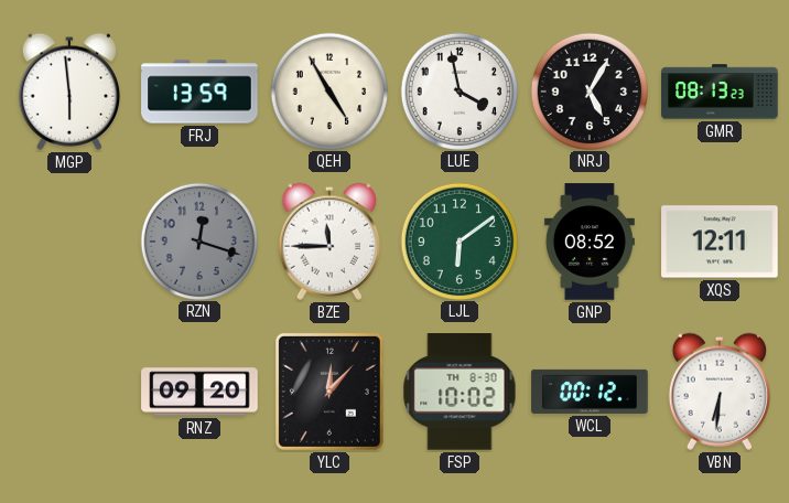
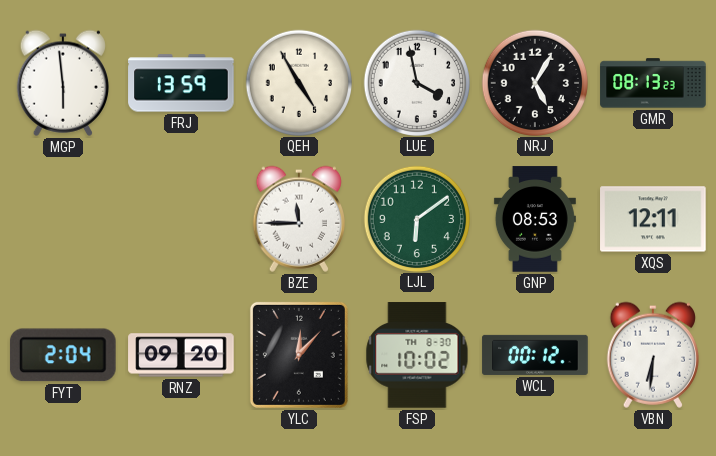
RZN: 12:18 -> none
GNP: 08:52 -> 08:53
FYT: none -> 2:04
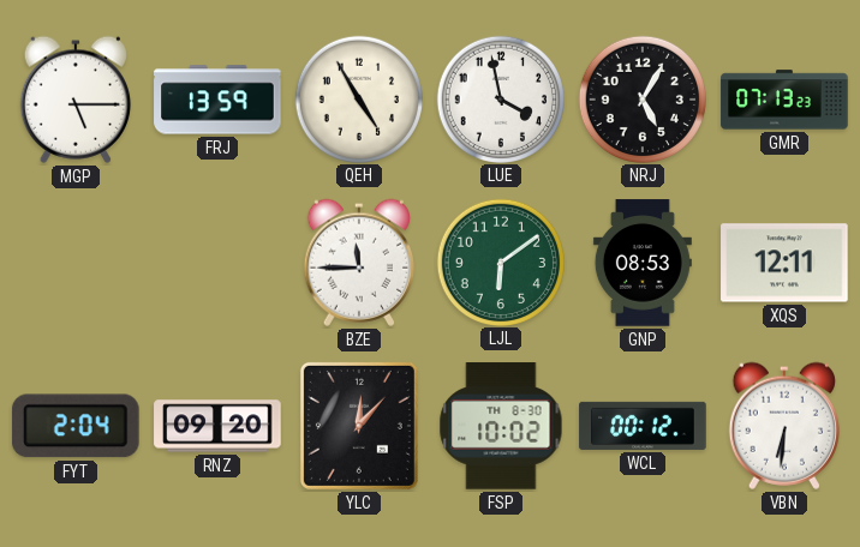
MGP: 5:59 -> 5:15
GMR: 08:13 -> 07:13
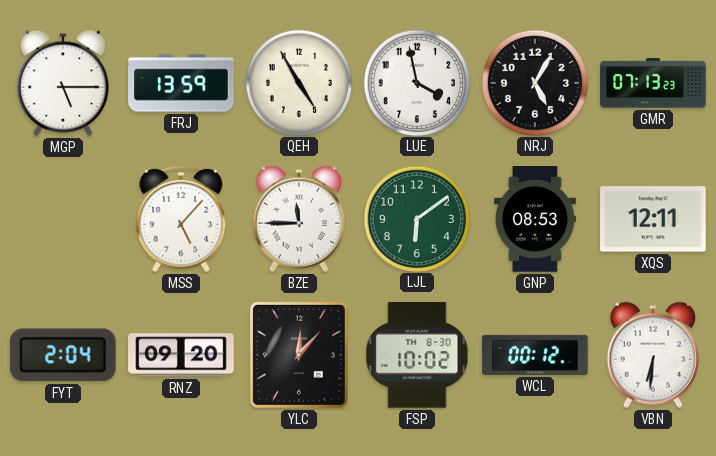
MSS: none -> 5:07
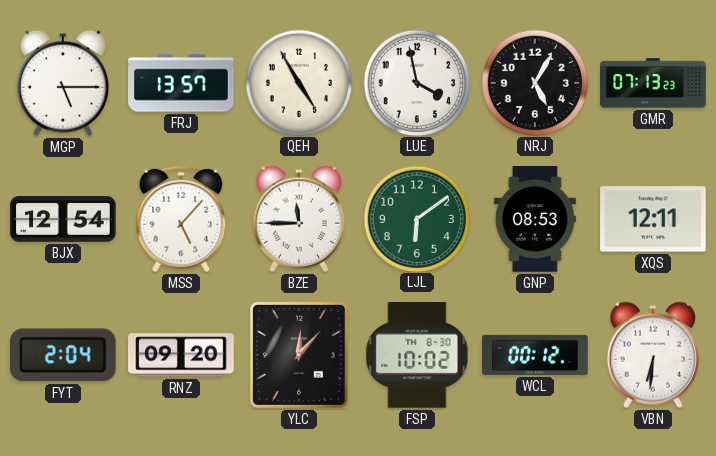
FRJ: 13:59 -> 13:57
BJX: none -> 12:54
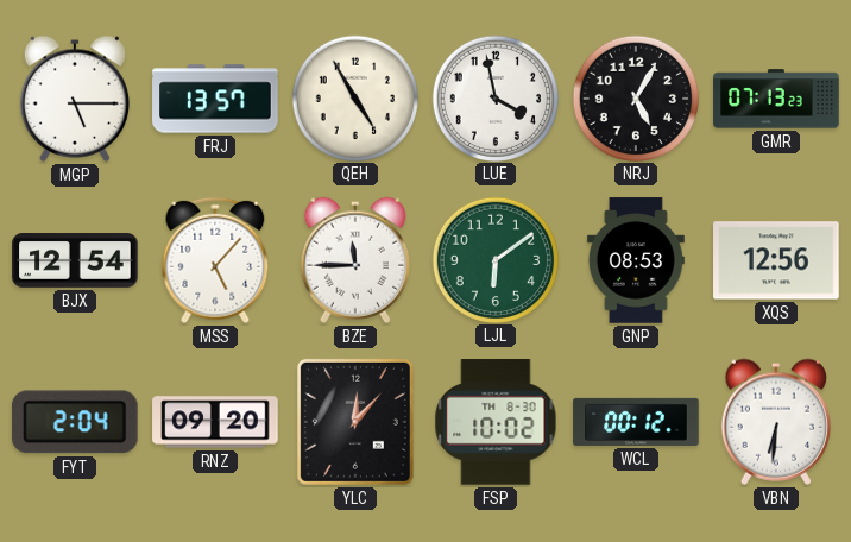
XQS: 12:11 -> 12:56
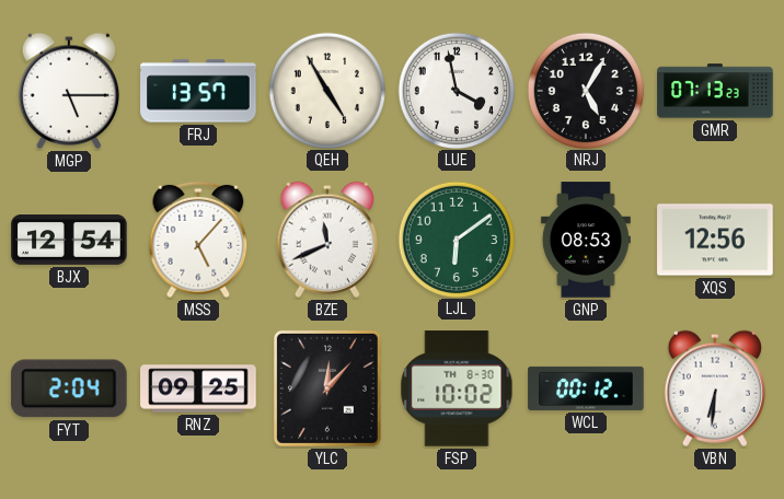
BZE: 11:45 -> 11:41
RNZ: 09:20 -> 09:25
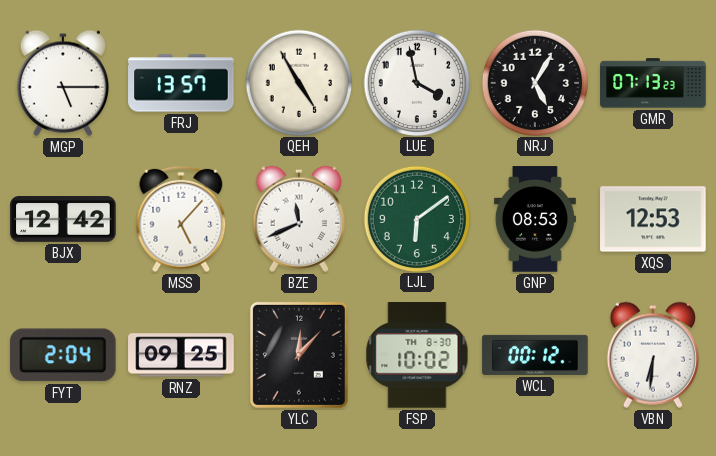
BJX: 12:54 -> 12:42
XQS: 12:56 -> 12:53
